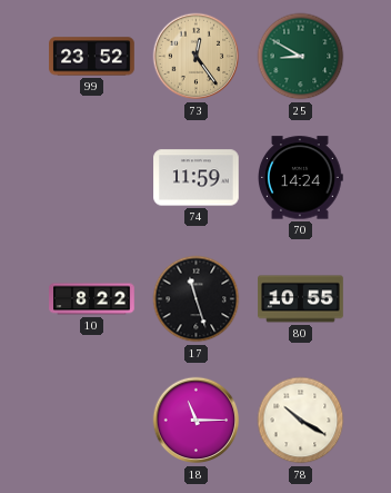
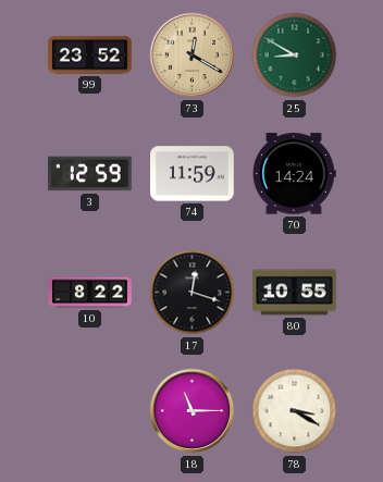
73: 12:24 -> 12:20
3: none -> 12:59
17: 11:27 -> 12:18
78: 10:20 -> 3:20
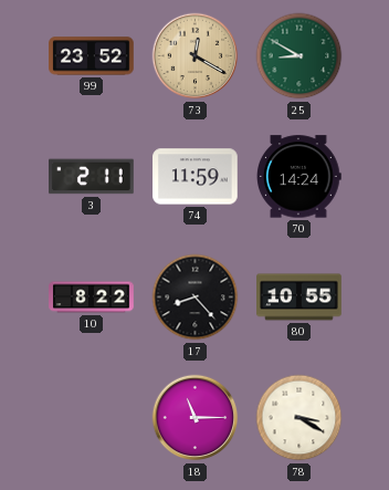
3: 12:59 -> 2:11
17: 12:18 -> 8:23
